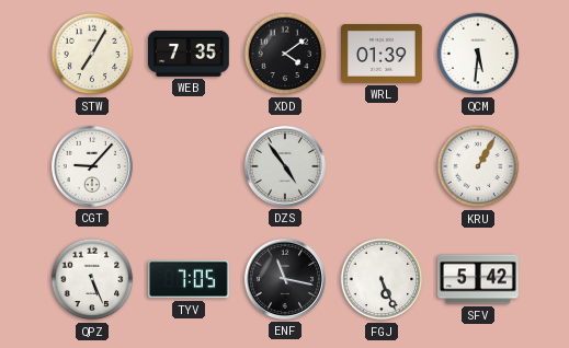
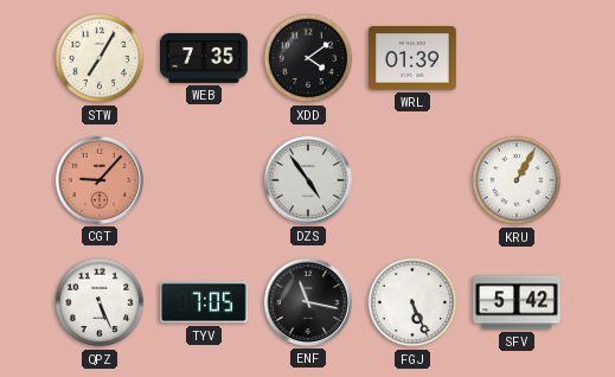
QCM: 5:31 -> none
CGT dial: white -> salmon
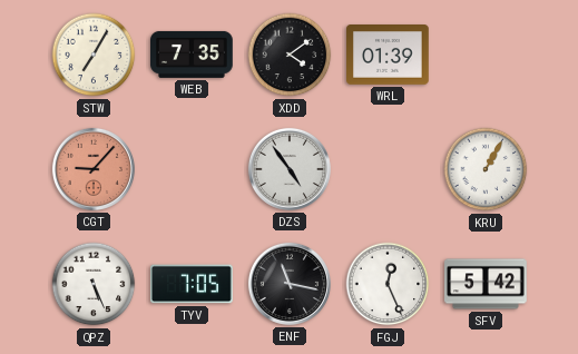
FGJ: 5:26 -> 12:26
